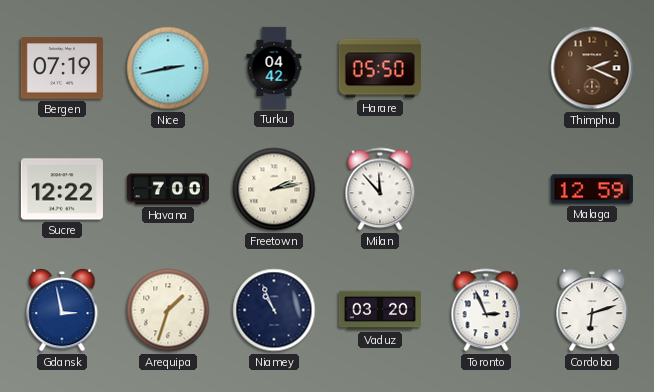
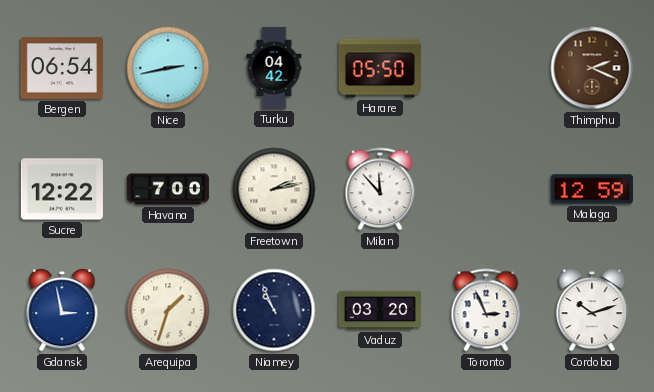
Bergen: 07:19 -> 06:54
Cordoba: 6:12 -> 10:12
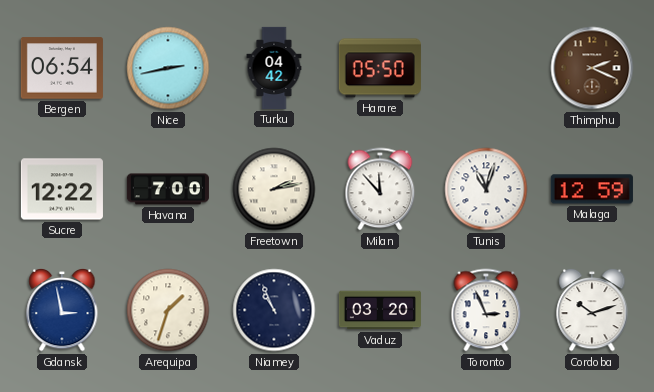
Tunis: none -> 11:03
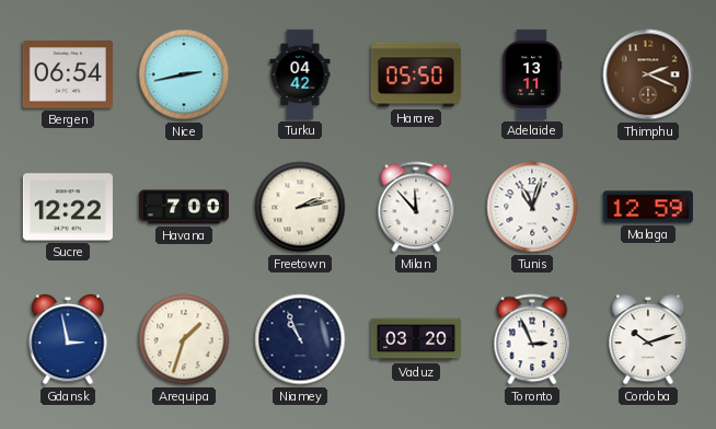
Adelaide: none -> 13:11
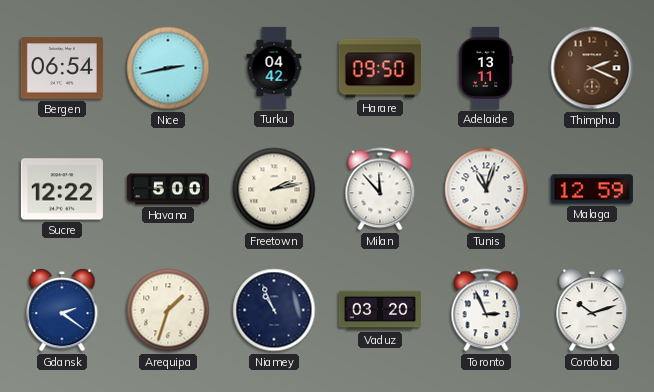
Harare: 05:50 -> 09:50
Havana: 7:00 -> 5:00
Gdansk: 2:58 -> 2:21
